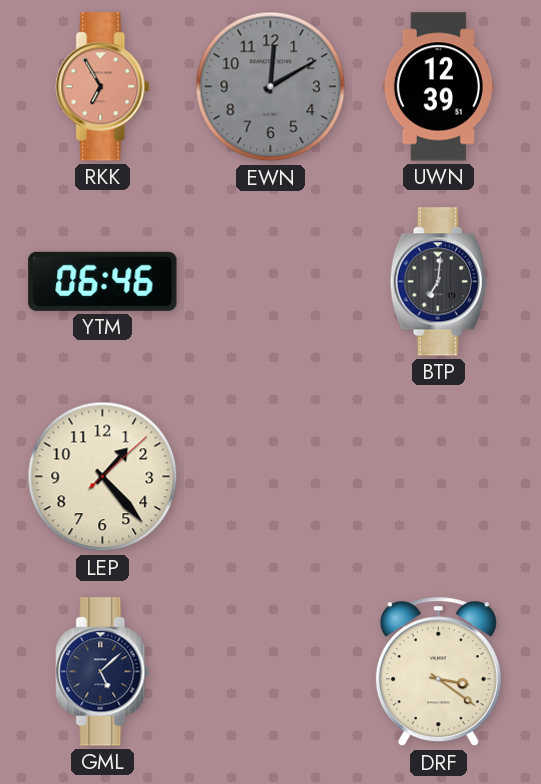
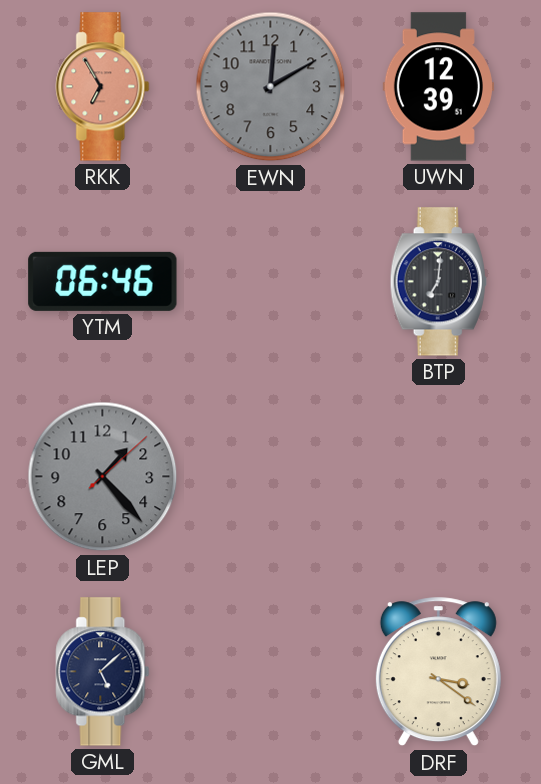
LEP dial: cream -> grey
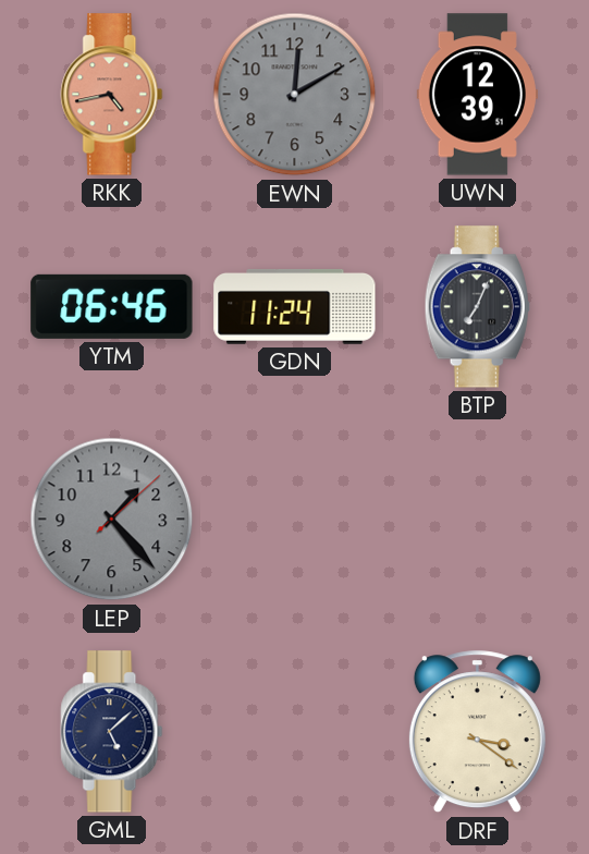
RKK: 6:55 -> 4:43
GDN: none -> 11:24
BTP: 7:01 -> 7:04
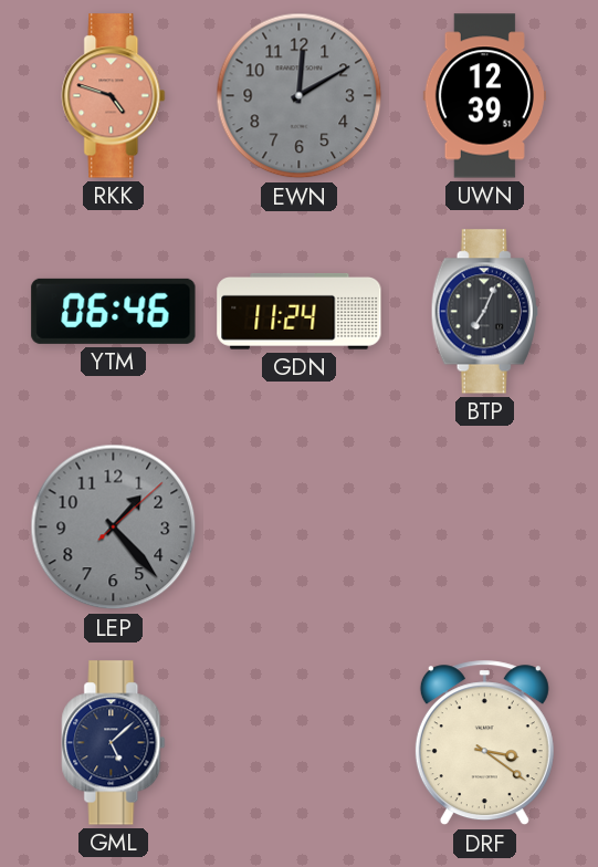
RKK: 4:43 -> 4:48
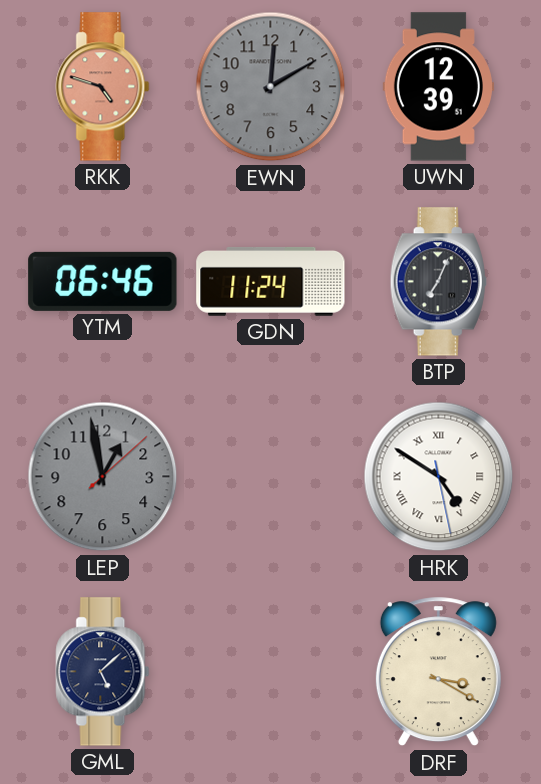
LEP: 1:23 -> 12:58
HRK: none -> 4:50
DRF: 3:21 -> 3:20
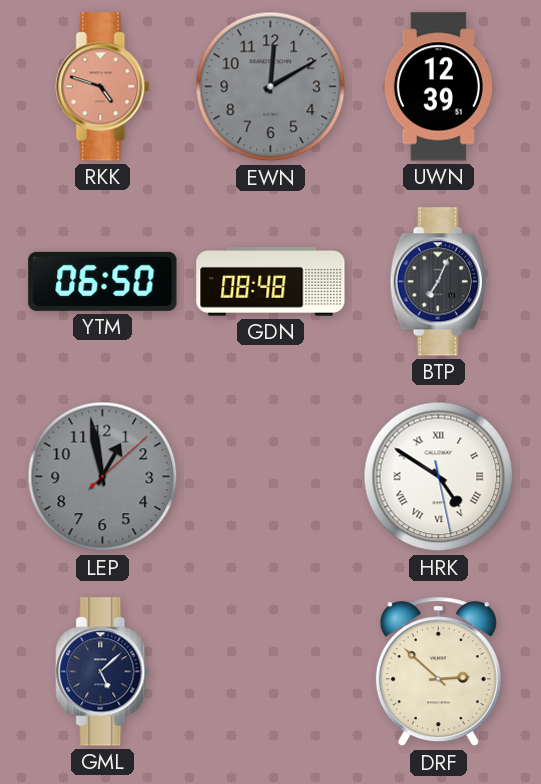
YTM: 06:46 -> 06:50
GDN: 11:24 -> 08:48
DRF: 3:20 -> 2:52
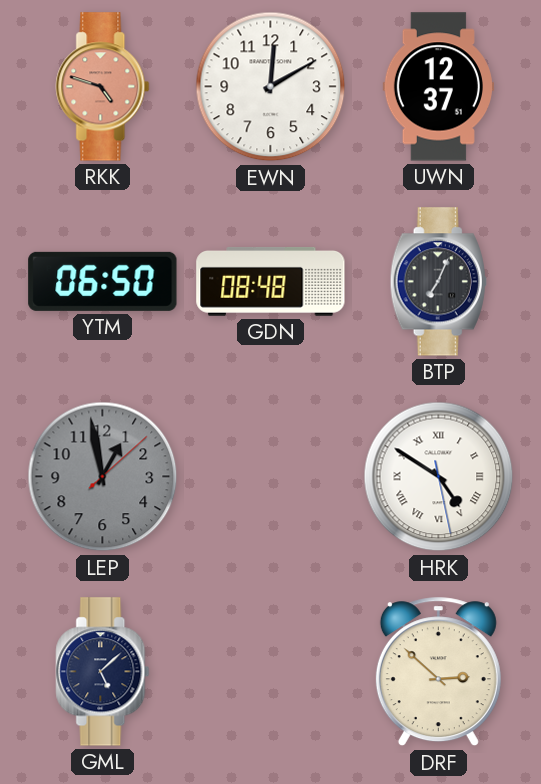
EWN dial: grey -> white
UWN: 12:39 -> 12:37
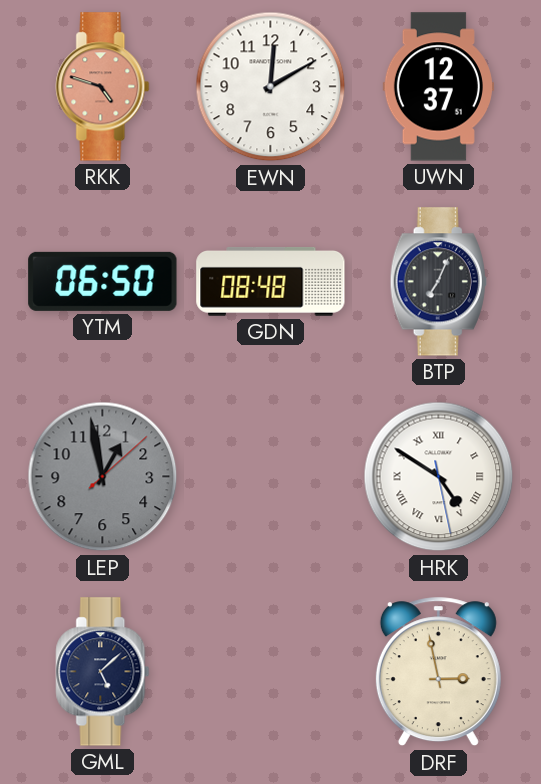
DRF: 2:52 -> 2:58
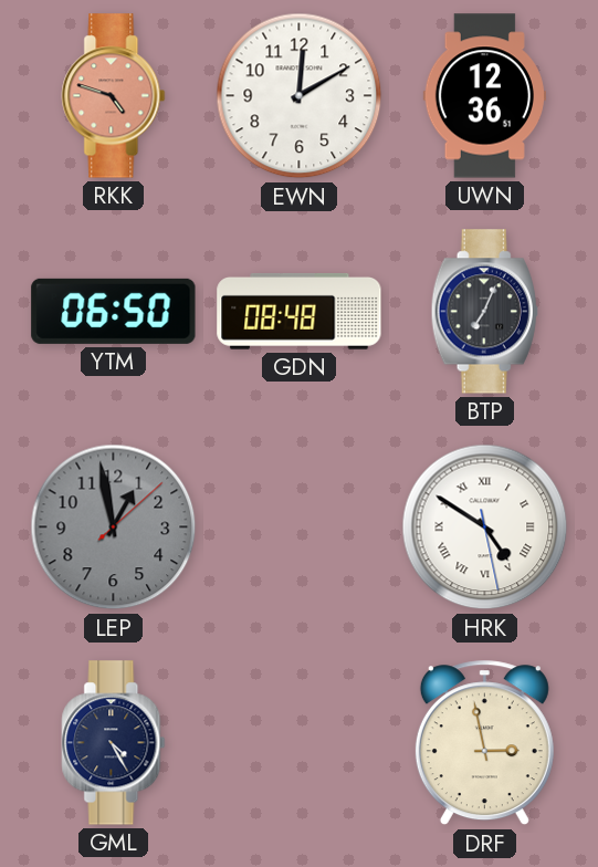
UWN: 12:37 -> 12:36
GML: 5:08 -> 4:25
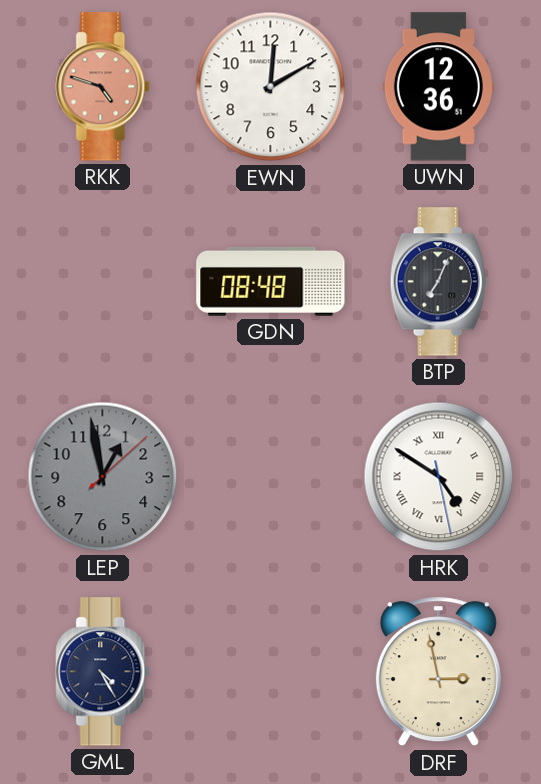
YTM: 06:50 -> none
